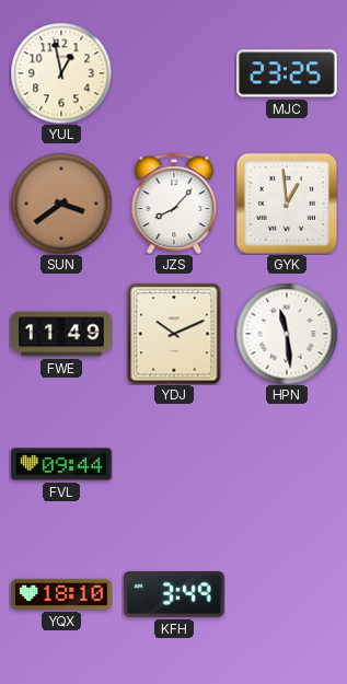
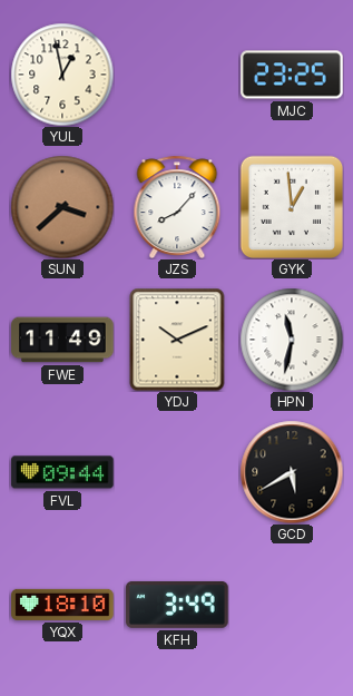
SUN: 3:39 -> 3:38
HPN: 11:29 -> 11:32
GCD: none -> 5:40
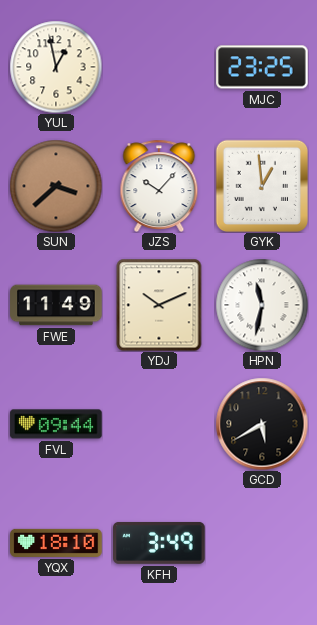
JZS: 8:07 -> 10:07
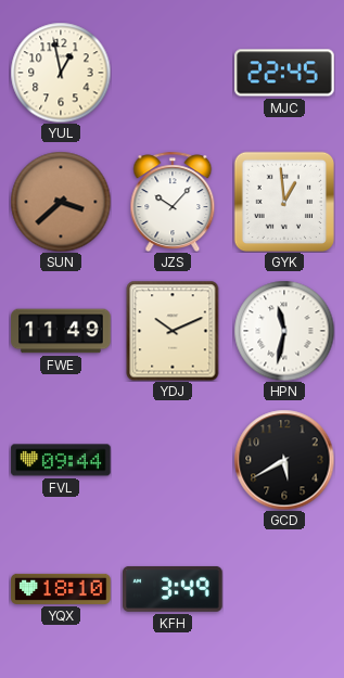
MJC: 23:25 -> 22:45
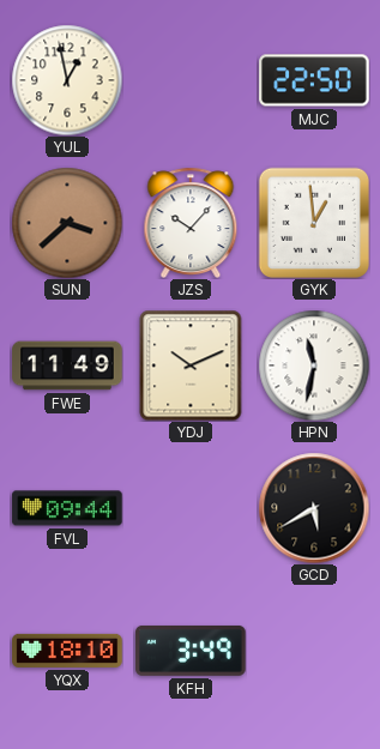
MJC: 22:45 -> 22:50
